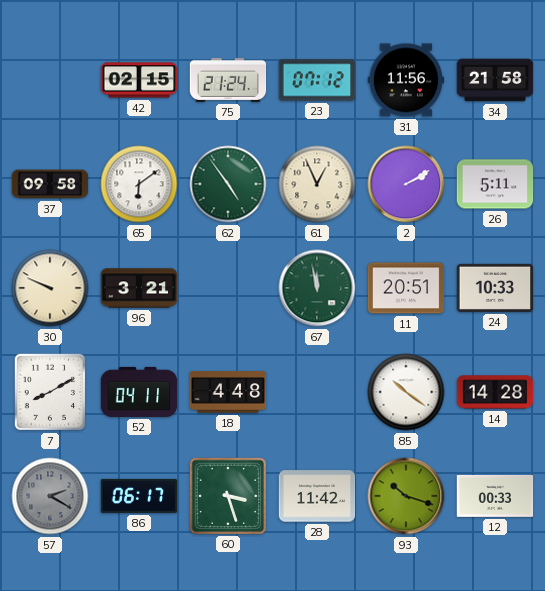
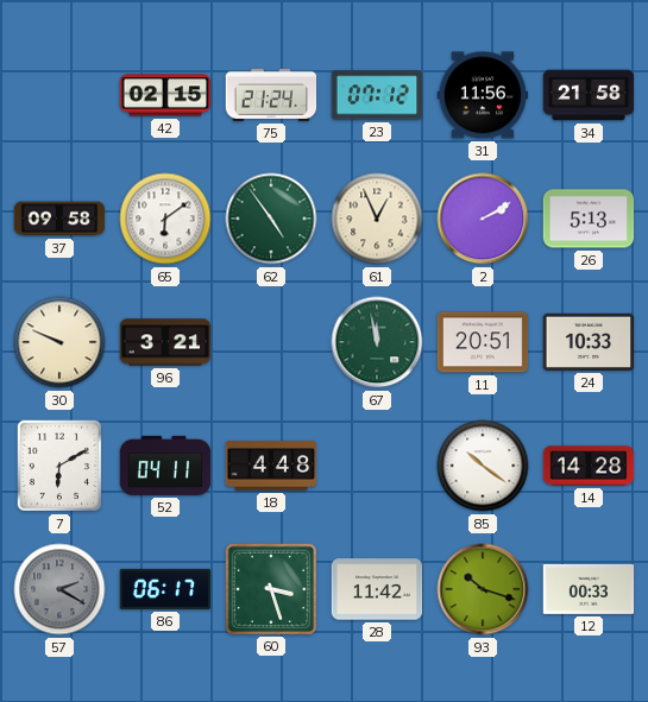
26: 5:11 -> 5:13
7: 8:10 -> 6:10
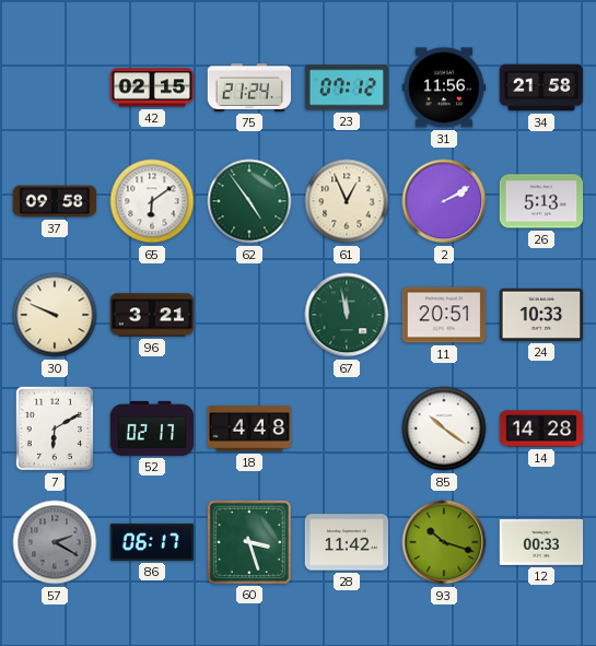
52: 04:11 -> 02:17
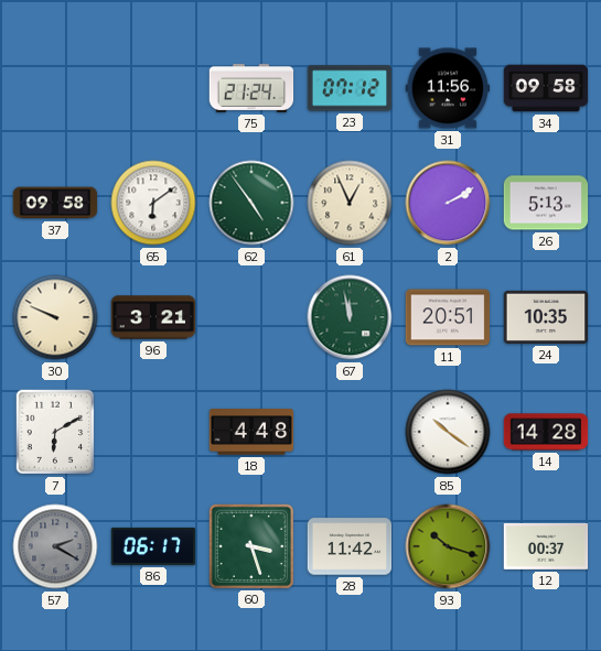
42: 02:15 -> none
34: 21:58 -> 09:58
24: 10:33 -> 10:35
52: 02:17 -> none
12: 00:33 -> 00:37
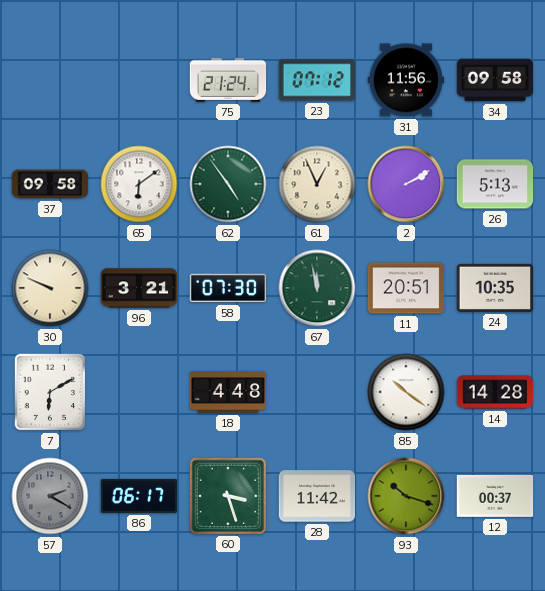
58: none -> 07:30
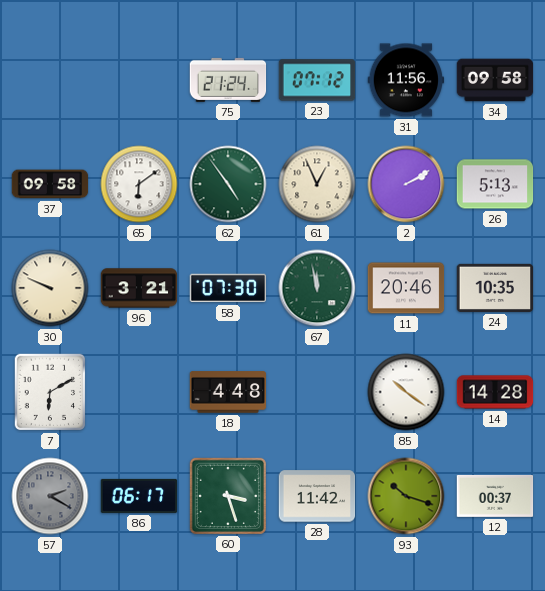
11: 20:51 -> 20:46
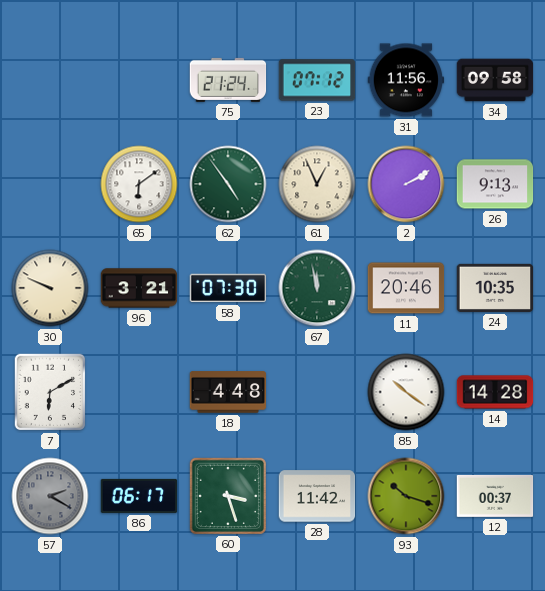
37: 09:58 -> none
26: 5:13 -> 9:13
